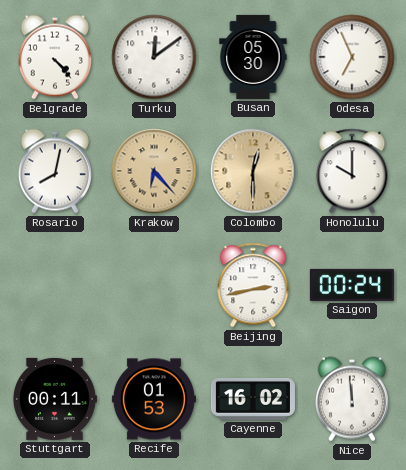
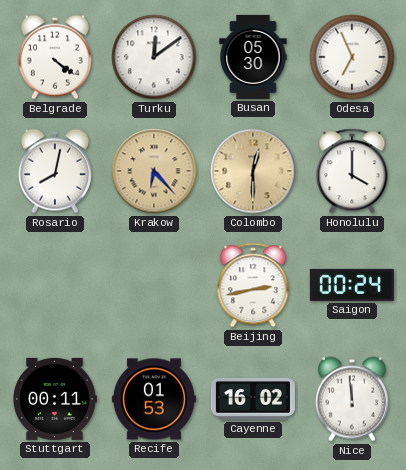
Belgrade: 4:23 -> 4:21
Honolulu: 10:00 -> 4:00
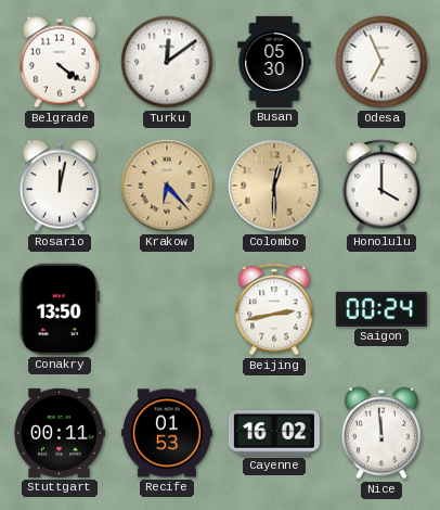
Rosario: 8:02 -> 12:02
Conakry: none -> 13:50
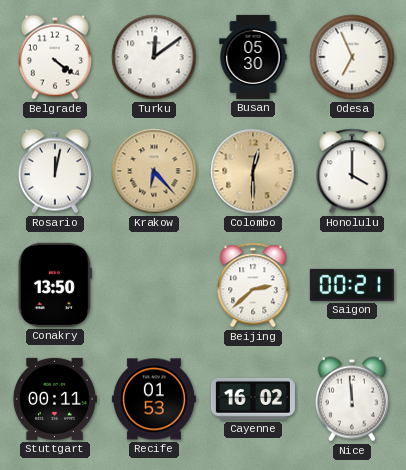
Beijing: 2:43 -> 2:38
Saigon: 00:24 -> 00:21
